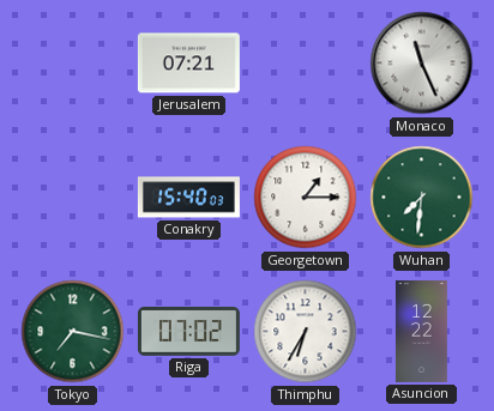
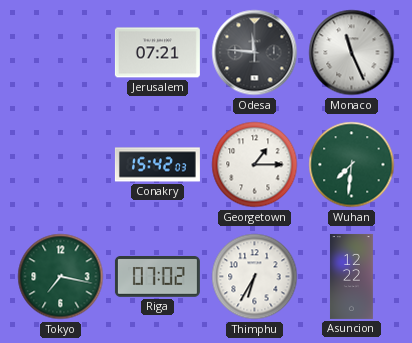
Odesa: none -> 11:46
Conakry: 15:40 -> 15:42
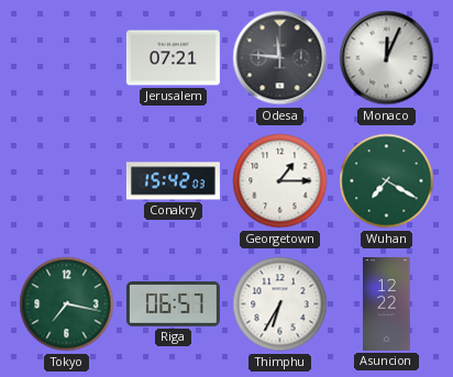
Monaco: 11:26 -> 12:04
Wuhan: 7:31 -> 7:20
Riga: 07:02 -> 06:57
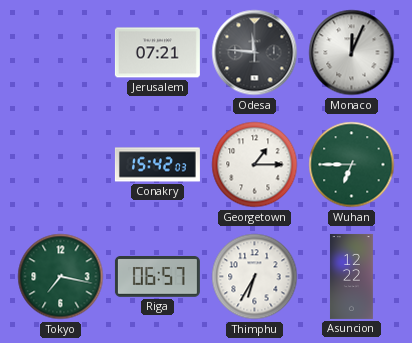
Wuhan: 7:20 -> 6:45
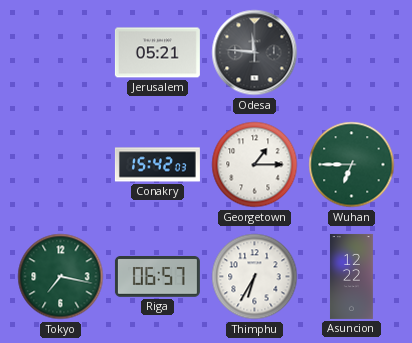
Jerusalem: 07:21 -> 05:21
Monaco: 12:04 -> none
